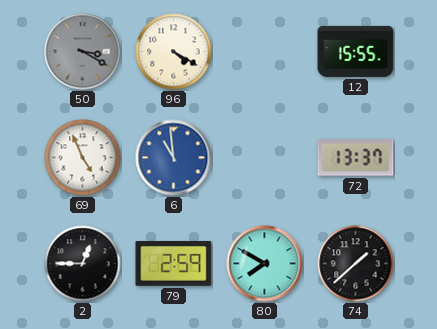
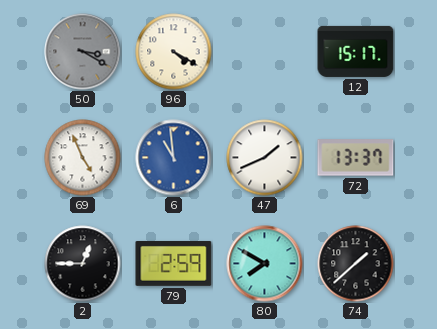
12: 15:55 -> 15:17
47: none -> 1:41
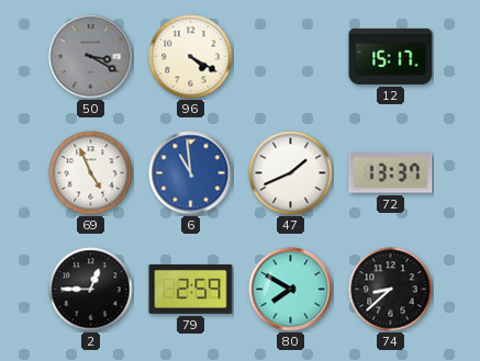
74: 1:38 -> 8:38
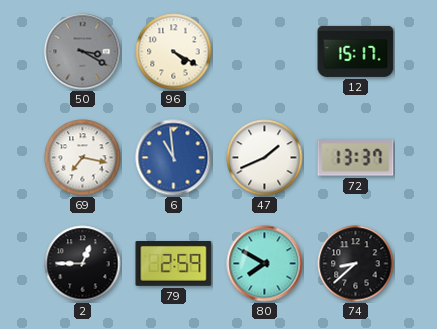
69: 4:56 -> 7:17
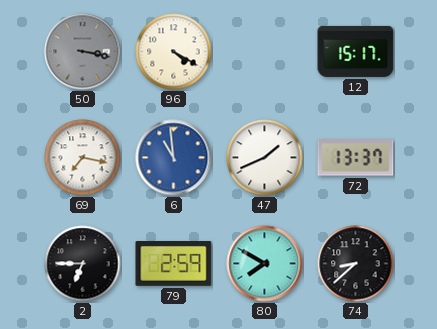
50: 3:20 -> 3:17
2: 12:45 -> 6:45
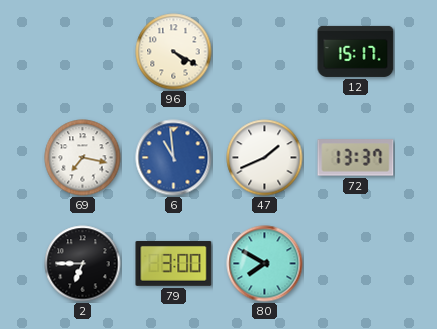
50: 3:17 -> none
79: 2:59 -> 3:00
74: 8:38 -> none
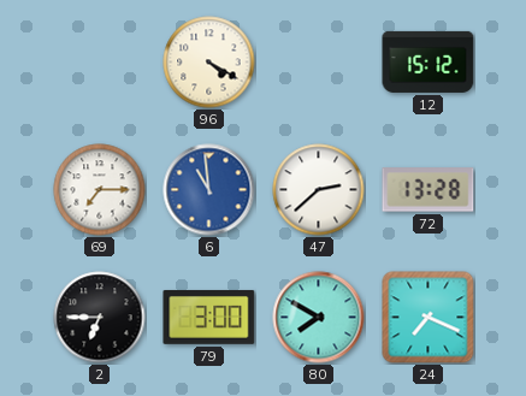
12: 15:17 -> 15:12
69: 7:17 -> 7:15
47: 1:41 -> 2:38
72: 13:37 -> 13:28
24: none -> 7:19
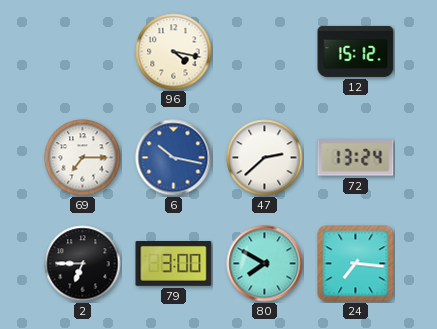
96: 4:20 -> 4:17
6: 10:59 -> 10:17
72: 13:28 -> 13:24
24: 7:19 -> 7:16
